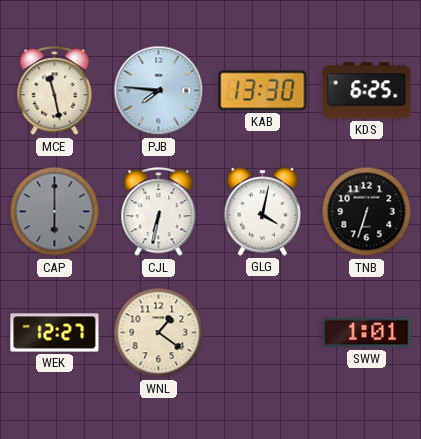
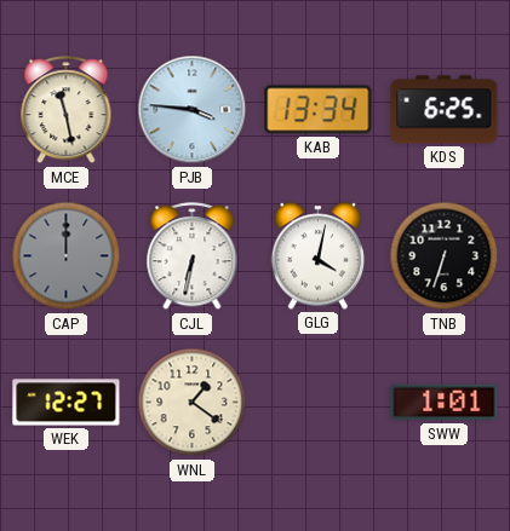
PJB: 7:46 -> 3:46
KAB: 13:30 -> 13:34
CAP: 6:00 -> 12:00
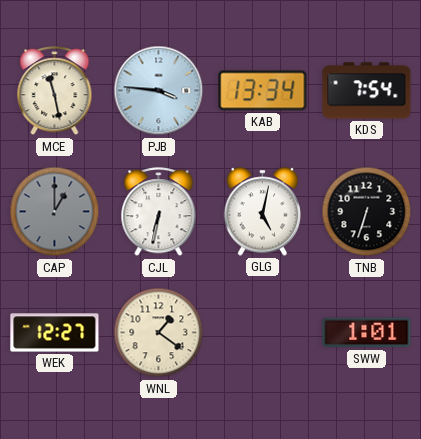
KDS: 6:25 -> 7:54
CAP: 12:00 -> 1:00
GLG: 4:02 -> 5:02
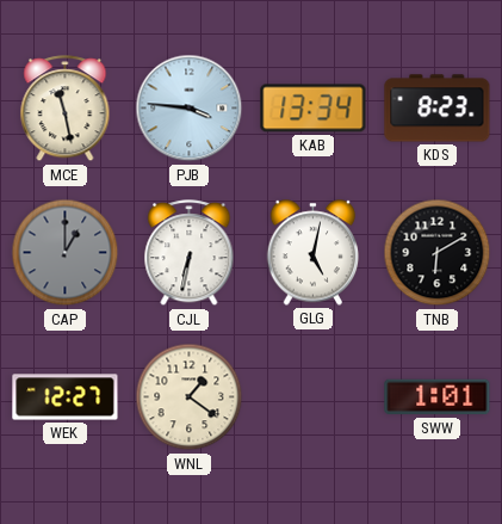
KDS: 7:54 -> 8:23
TNB: 6:33 -> 6:10
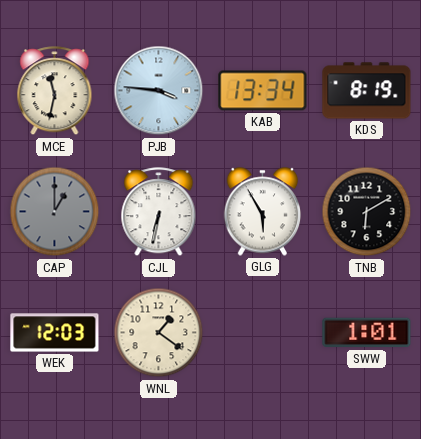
MCE: 11:28 -> 11:32
KDS: 8:23 -> 8:19
GLG: 5:02 -> 5:55
WEK: 12:27 -> 12:03
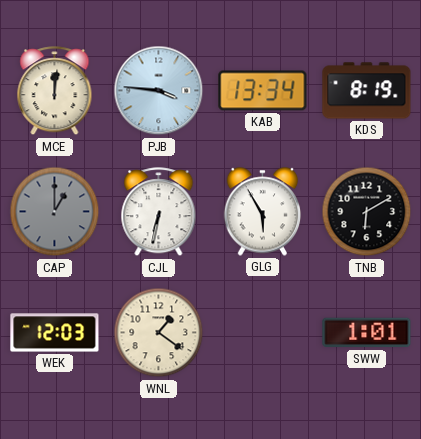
MCE: 11:32 -> 12:01
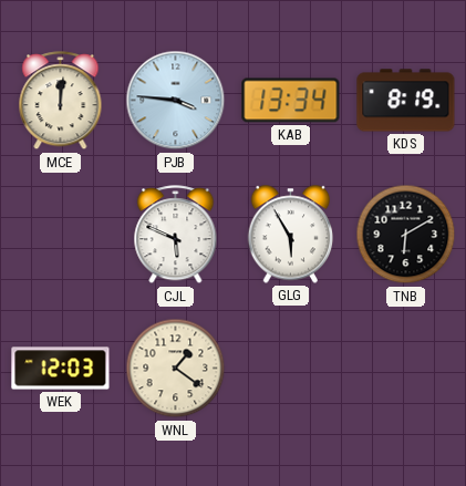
CAP: 1:00 -> none
CJL: 6:32 -> 5:49
SWW: 1:01 -> none
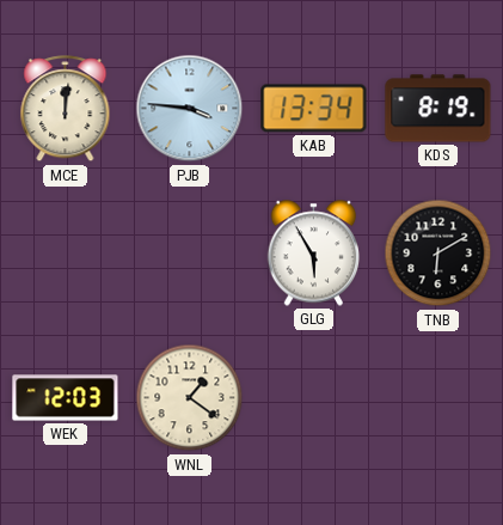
CJL: 5:49 -> none
